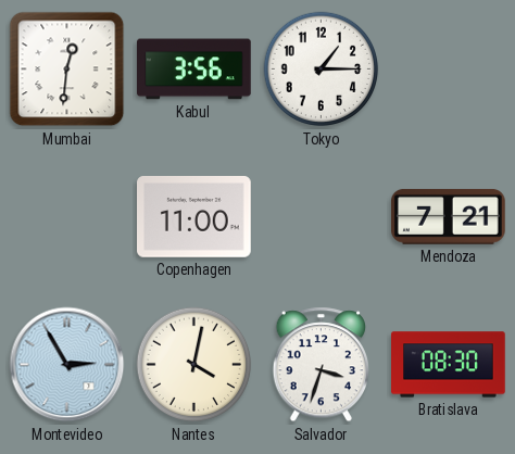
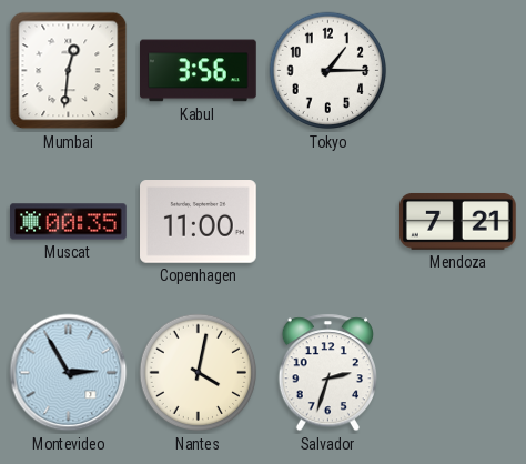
Muscat: none -> 00:35
Salvador: 3:33 -> 2:33
Bratislava: 08:30 -> none
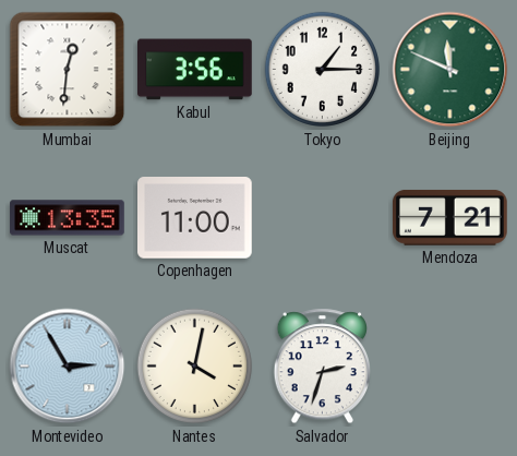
Beijing: none -> 11:49
Muscat: 00:35 -> 13:35
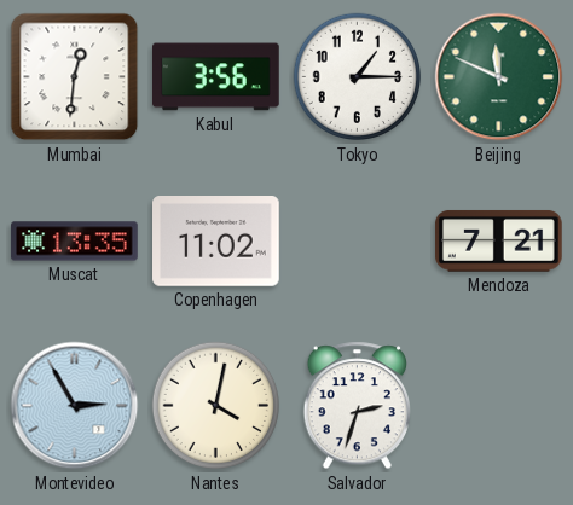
Copenhagen: 11:00 -> 11:02
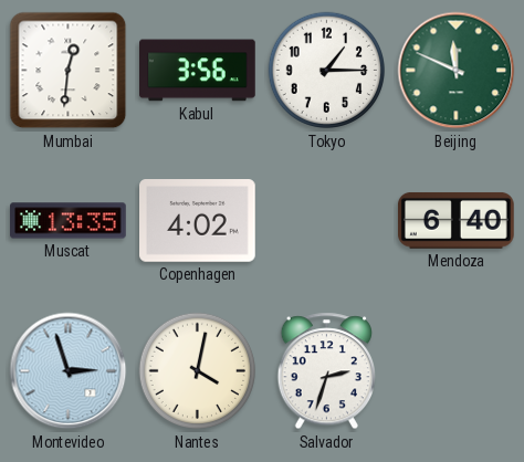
Copenhagen: 11:02 -> 4:02
Mendoza: 7:21 -> 6:40
Montevideo: 2:55 -> 2:57
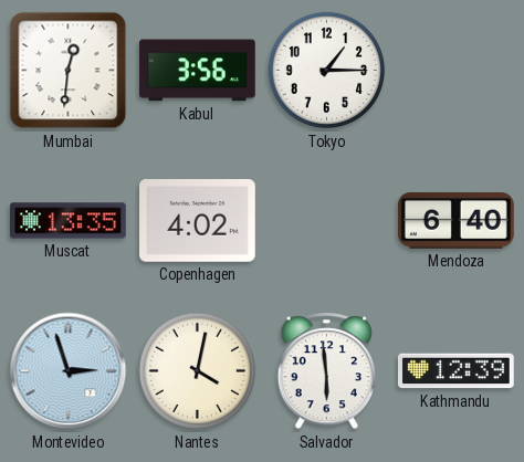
Beijing: 11:49 -> none
Salvador: 2:33 -> 5:59
Kathmandu: none -> 12:39
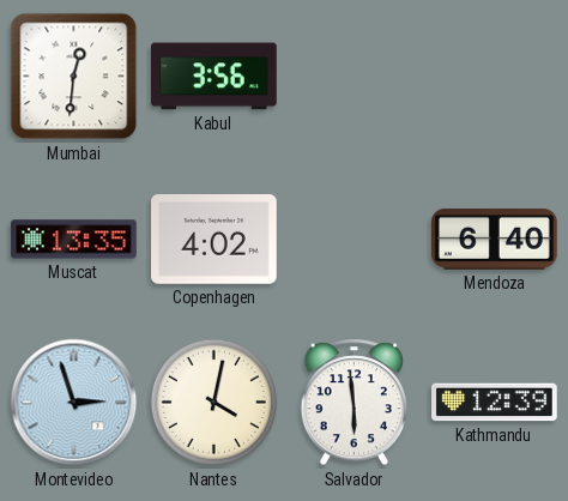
Tokyo: 1:15 -> none
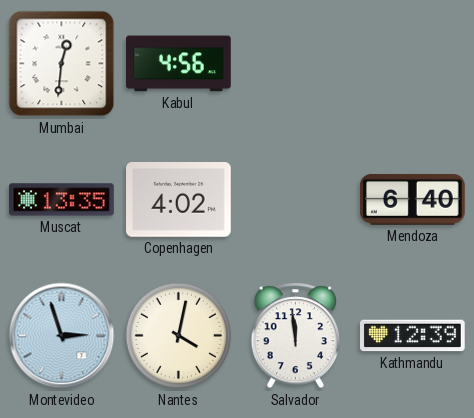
Kabul: 3:56 -> 4:56
Salvador: 5:59 -> 11:59
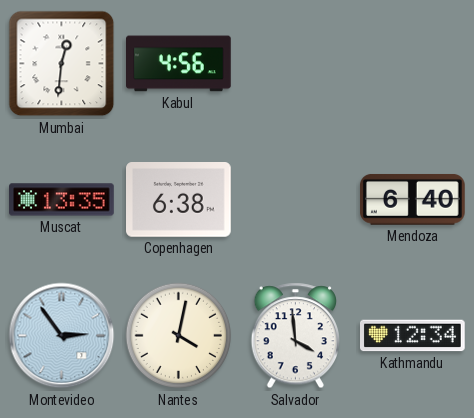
Copenhagen: 4:02 -> 6:38
Montevideo: 2:57 -> 2:54
Salvador: 11:59 -> 3:59
Kathmandu: 12:39 -> 12:34
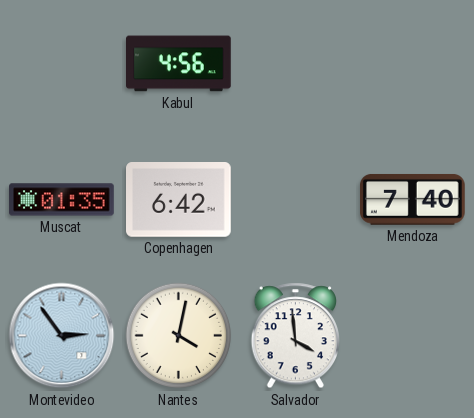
Mumbai: 12:31 -> none
Muscat: 13:35 -> 01:35
Copenhagen: 6:38 -> 6:42
Mendoza: 6:40 -> 7:40
Kathmandu: 12:34 -> none
